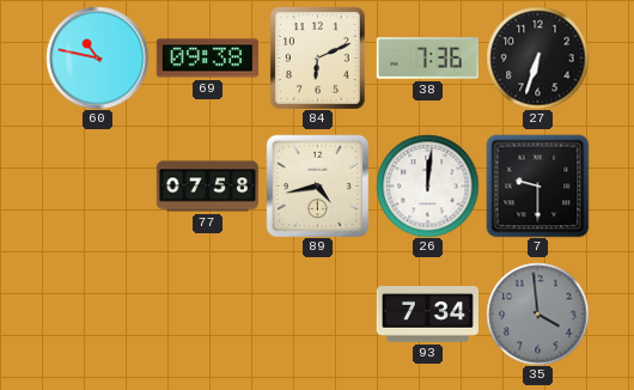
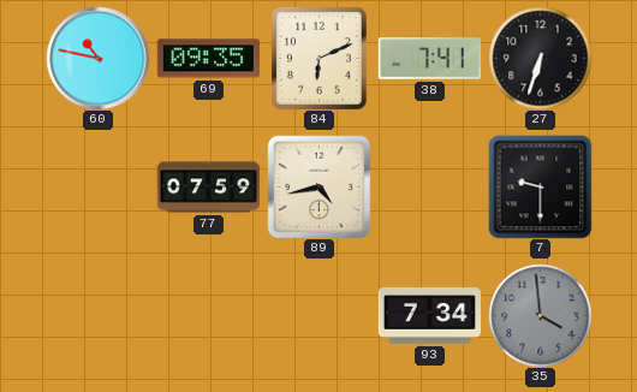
69: 09:38 -> 09:35
38: 7:36 -> 7:41
77: 07:58 -> 07:59
26: 12:01 -> none
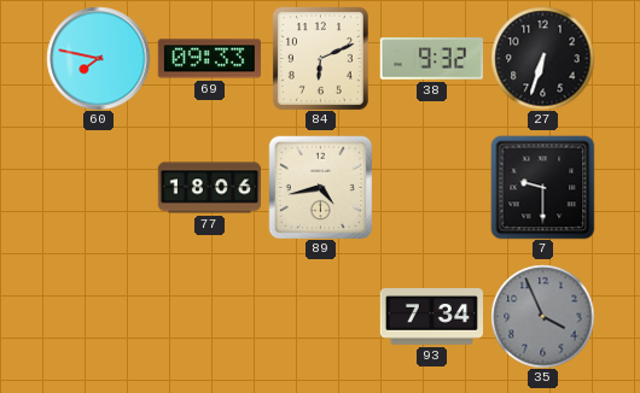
60: 10:47 -> 7:47
69: 09:35 -> 09:33
38: 7:41 -> 9:32
77: 07:59 -> 18:06
35: 3:59 -> 3:56
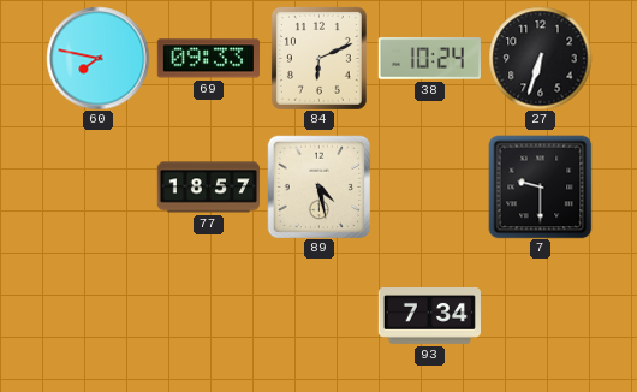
38: 9:32 -> 10:24
77: 18:06 -> 18:57
89: 4:43 -> 4:28
35: 3:56 -> none
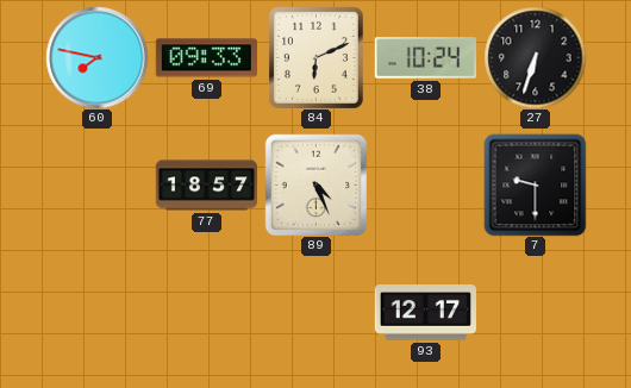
89: 4:28 -> 4:26
93: 7:34 -> 12:17
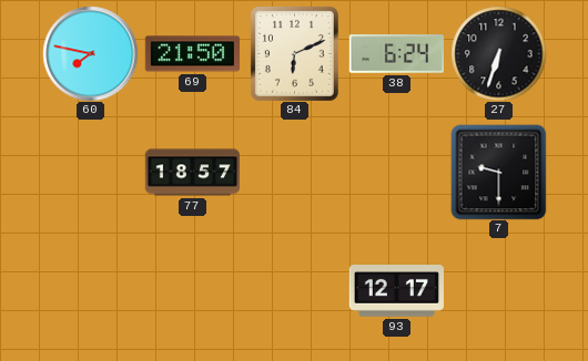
69: 09:33 -> 21:50
38: 10:24 -> 6:24
89: 4:26 -> none
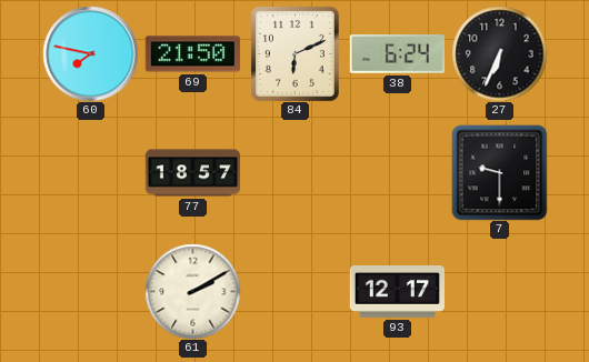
27: 6:33 -> 6:34
61: none -> 2:10
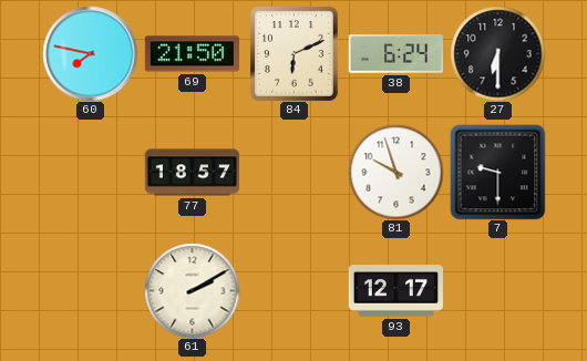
27: 6:34 -> 6:30
81: none -> 9:57
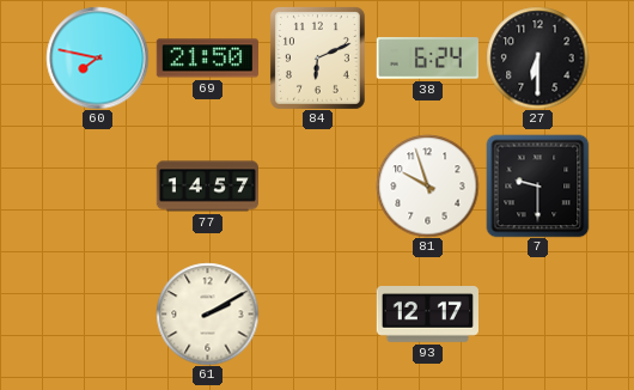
77: 18:57 -> 14:57
